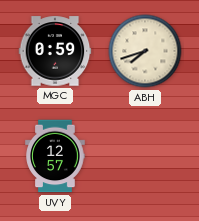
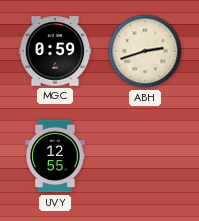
ABH: 7:42 -> 2:42
UVY: 12:57 -> 12:55
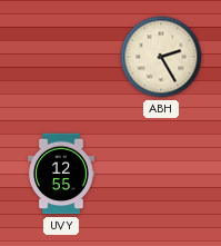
MGC: 0:59 -> none
ABH: 2:42 -> 2:25
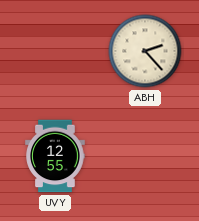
ABH: 2:25 -> 2:23
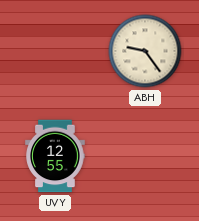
ABH: 2:23 -> 9:24
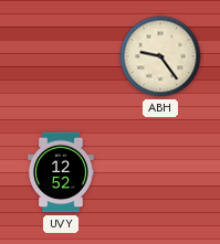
UVY: 12:55 -> 12:52
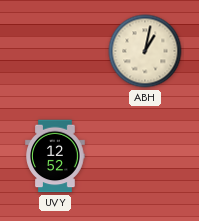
ABH: 9:24 -> 1:02
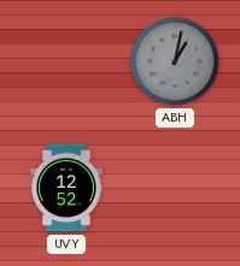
ABH dial: cream -> grey
